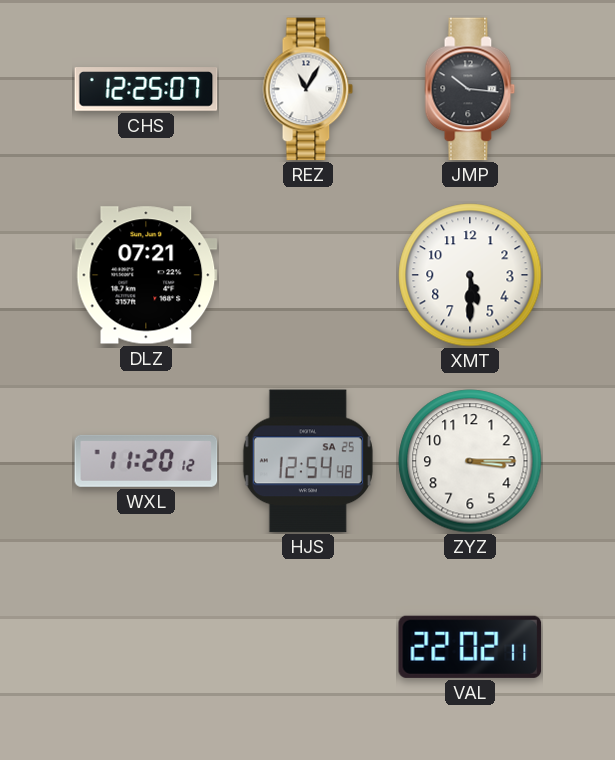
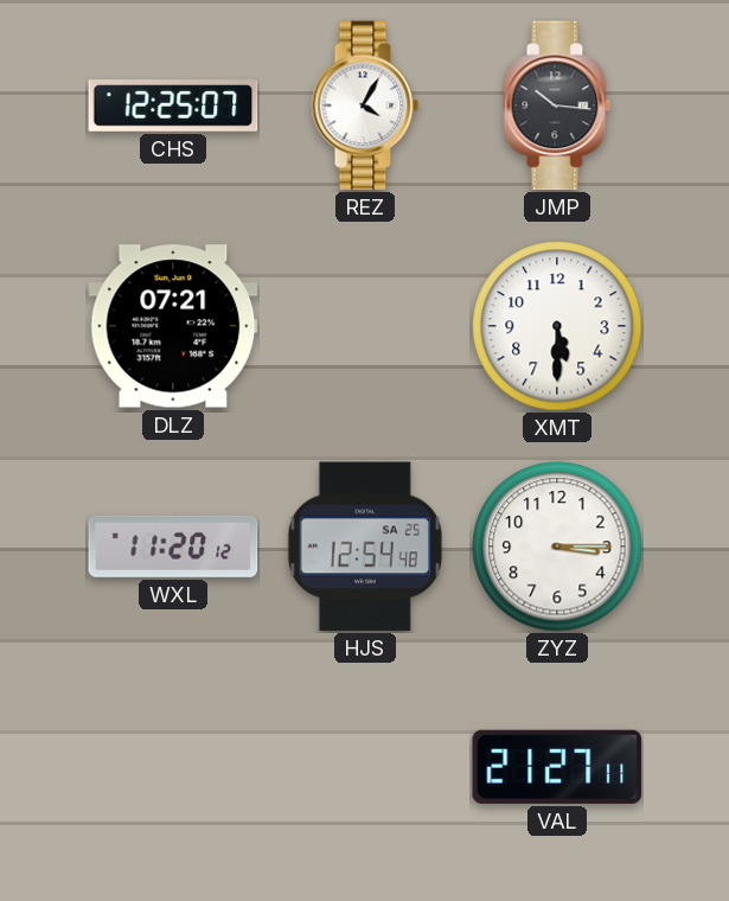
REZ: 11:05 -> 4:05
VAL: 22:02 -> 21:27
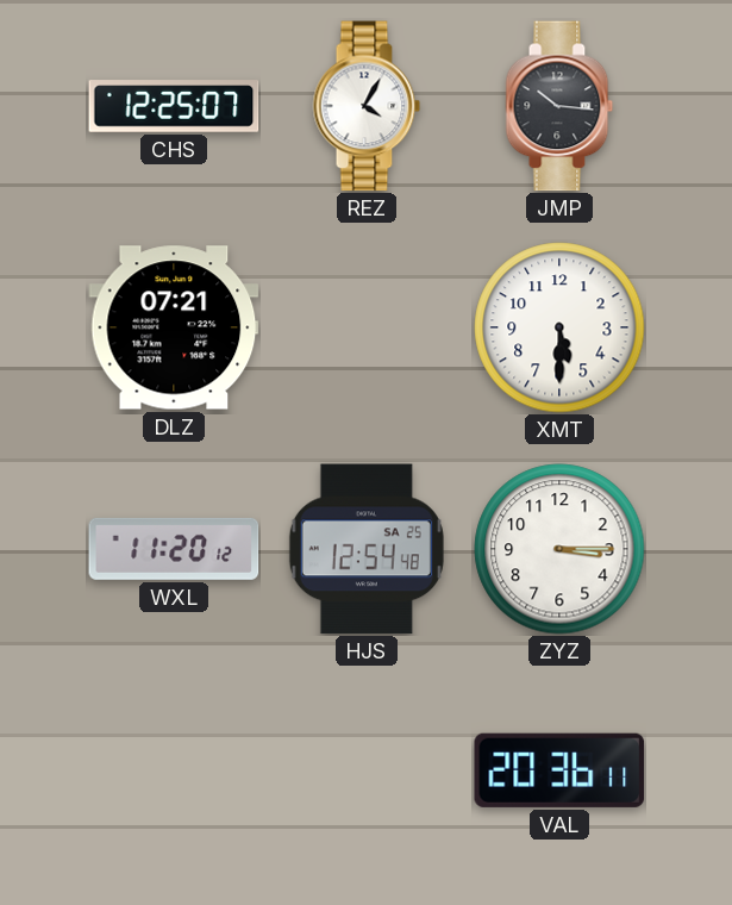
VAL: 21:27 -> 20:36
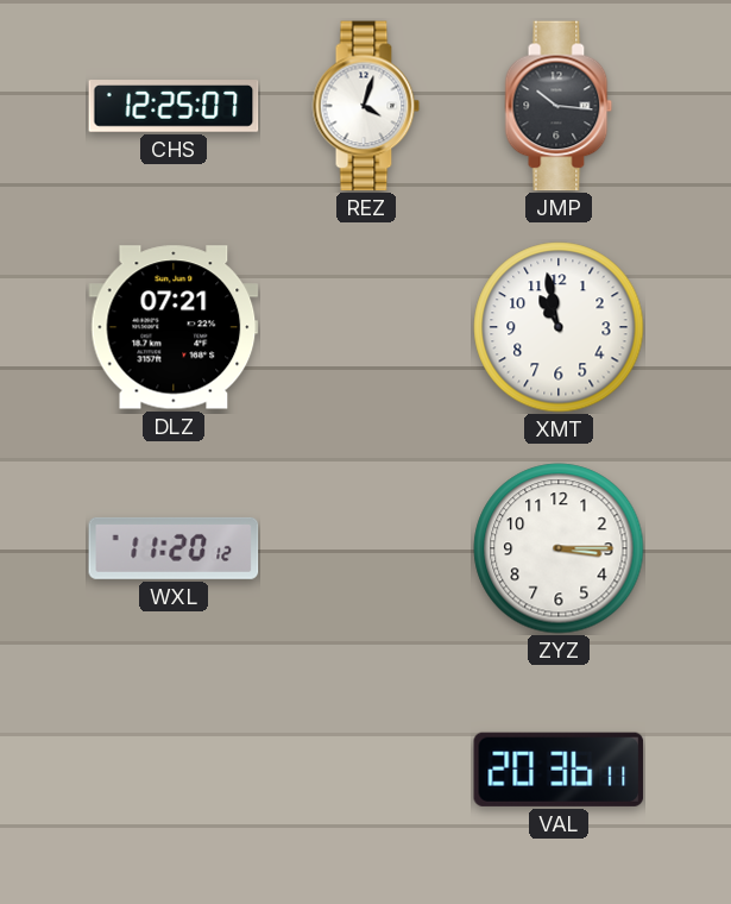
REZ: 4:05 -> 4:03
XMT: 5:30 -> 10:58
HJS: 12:54 -> none
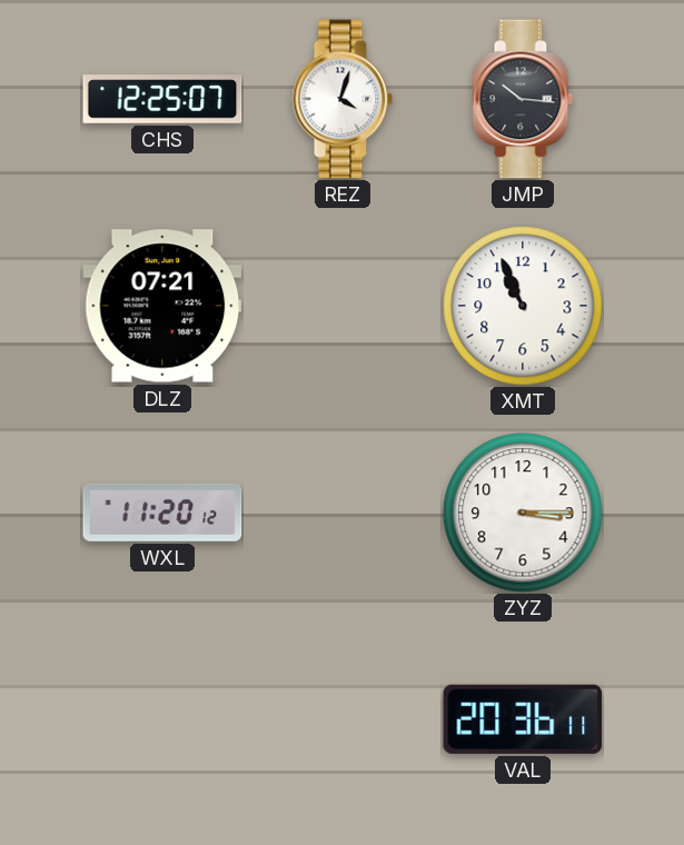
XMT: 10:58 -> 10:56
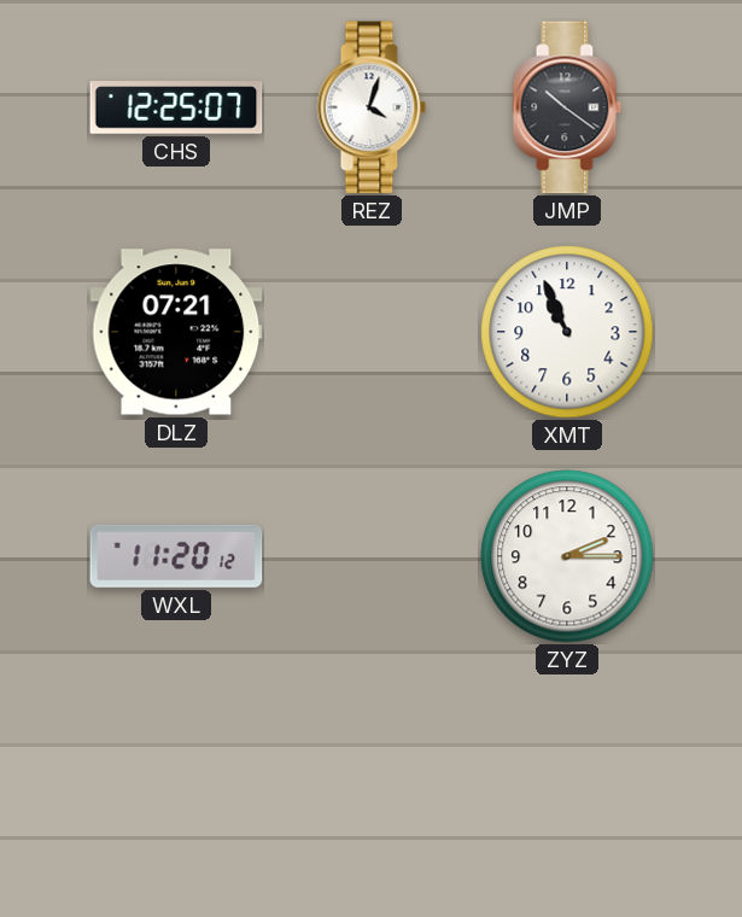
JMP: 10:16 -> 10:21
ZYZ: 3:15 -> 2:15
VAL: 20:36 -> none
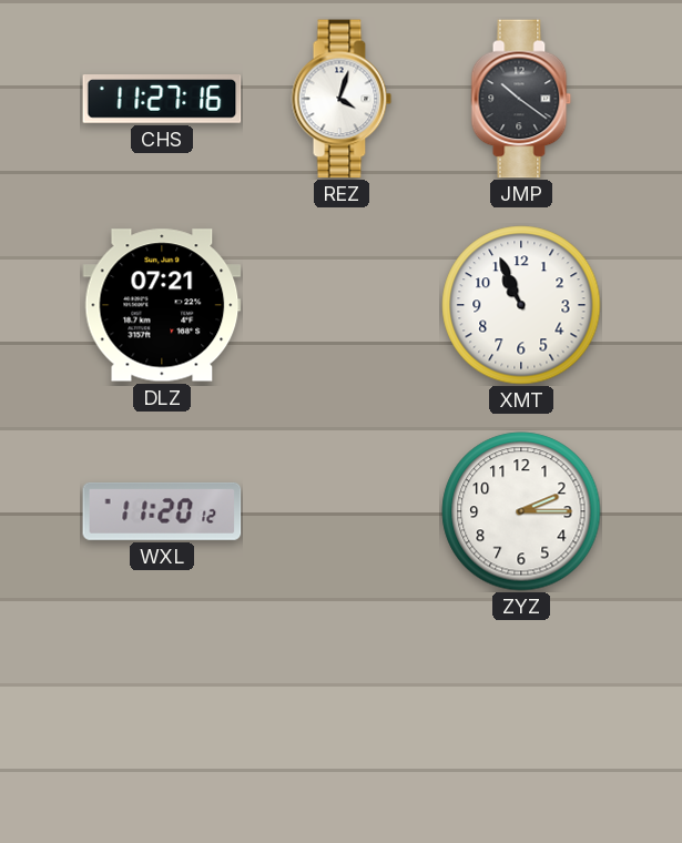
CHS: 12:25 -> 11:27
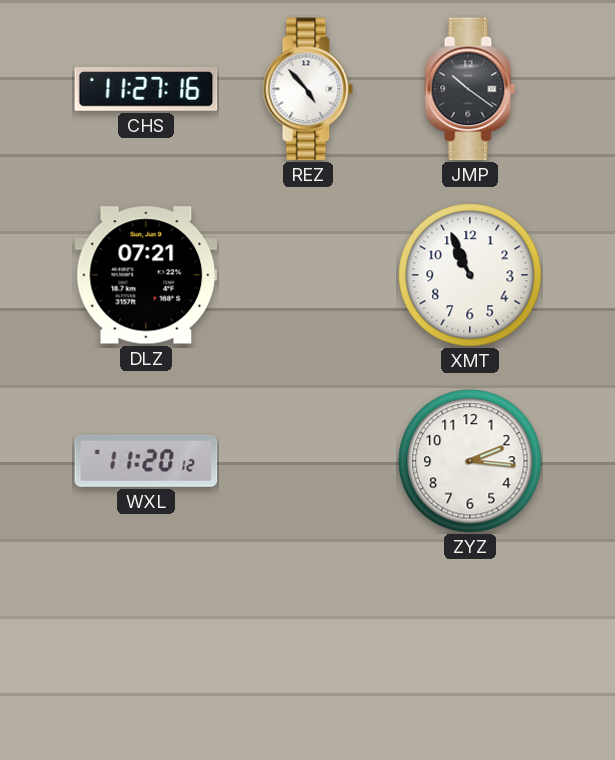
REZ: 4:03 -> 4:53
ZYZ: 2:15 -> 2:16
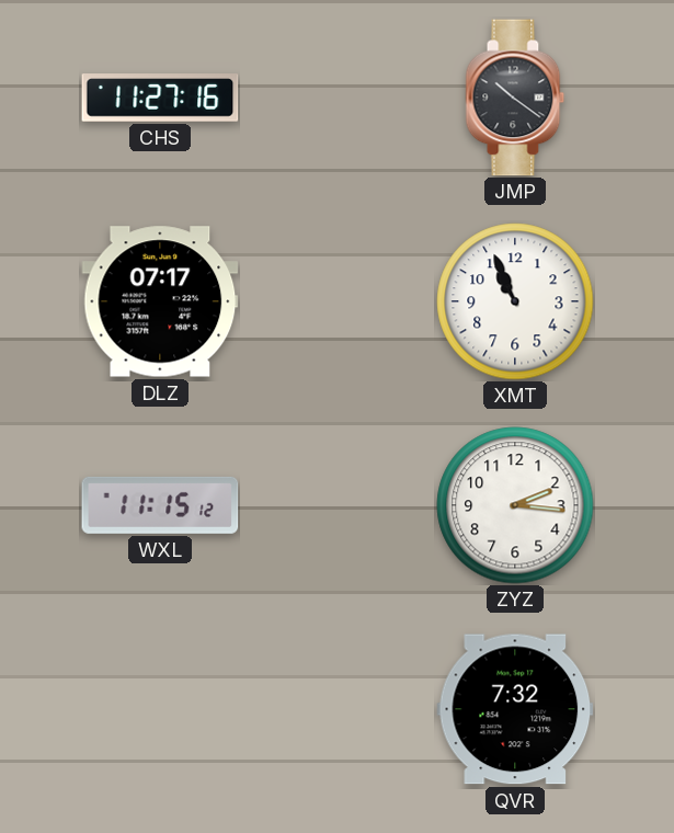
REZ: 4:53 -> none
DLZ: 07:21 -> 07:17
WXL: 11:20 -> 11:15
QVR: none -> 7:32
